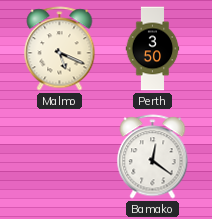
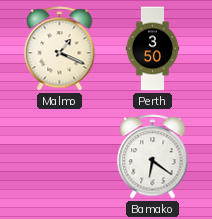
Malmo: 5:19 -> 1:19
Bamako: 12:21 -> 6:21
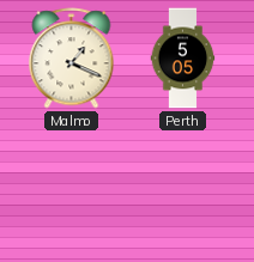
Perth: 3:50 -> 5:05
Bamako: 6:21 -> none
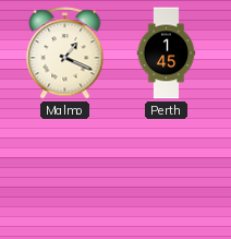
Perth: 5:05 -> 1:45
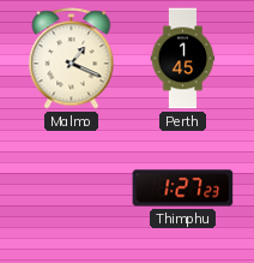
Thimphu: none -> 1:27
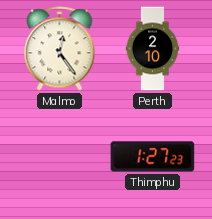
Malmo: 1:19 -> 12:24
Perth: 1:45 -> 2:10
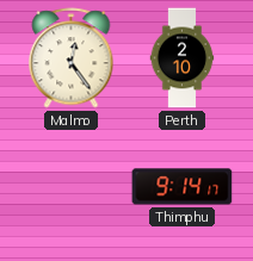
Thimphu: 1:27 -> 9:14
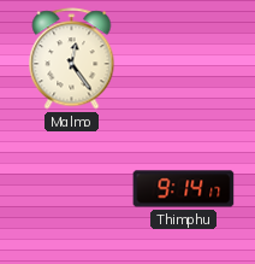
Perth: 2:10 -> none
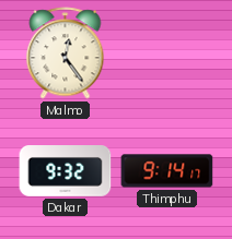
Dakar: none -> 9:32
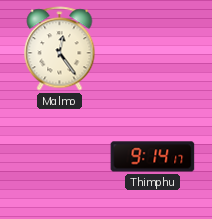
Dakar: 9:32 -> none
